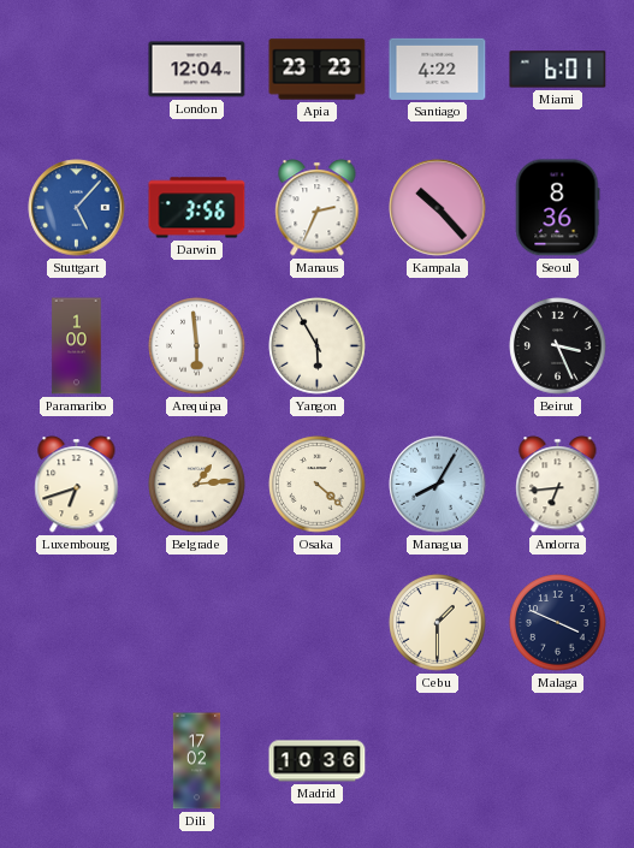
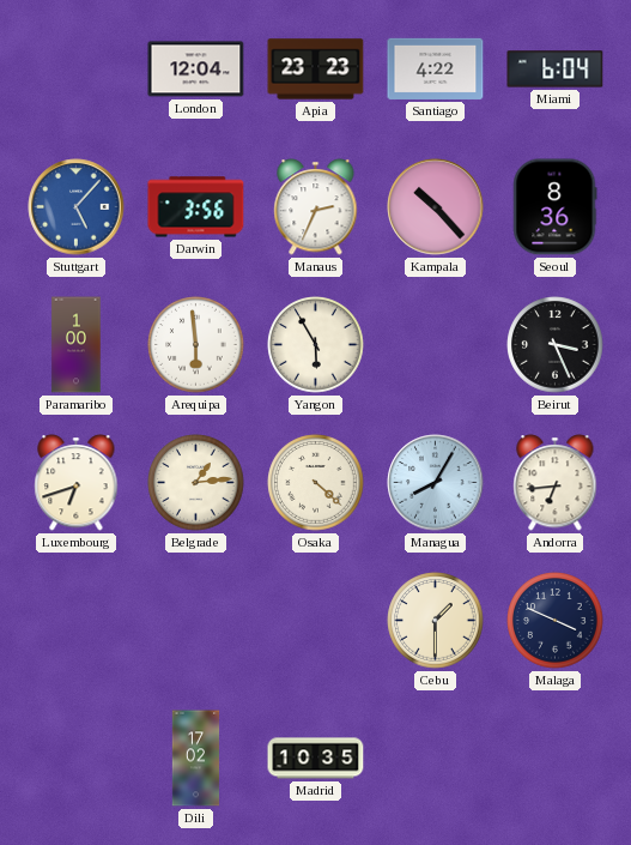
Miami: 6:01 -> 6:04
Madrid: 10:36 -> 10:35
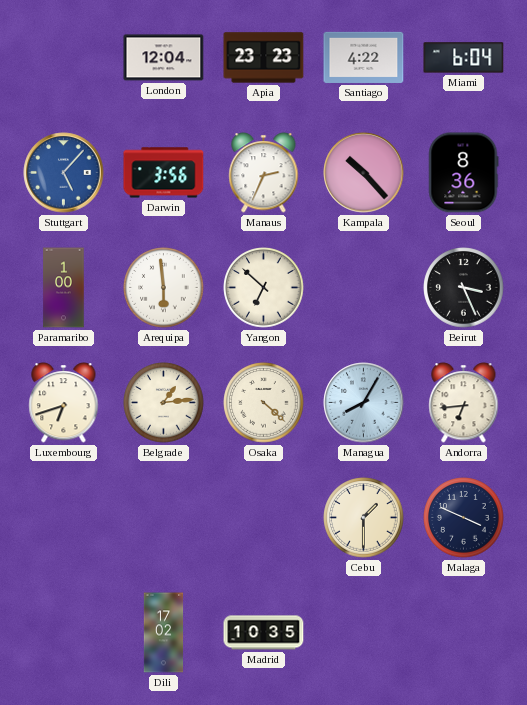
Yangon: 5:55 -> 6:52
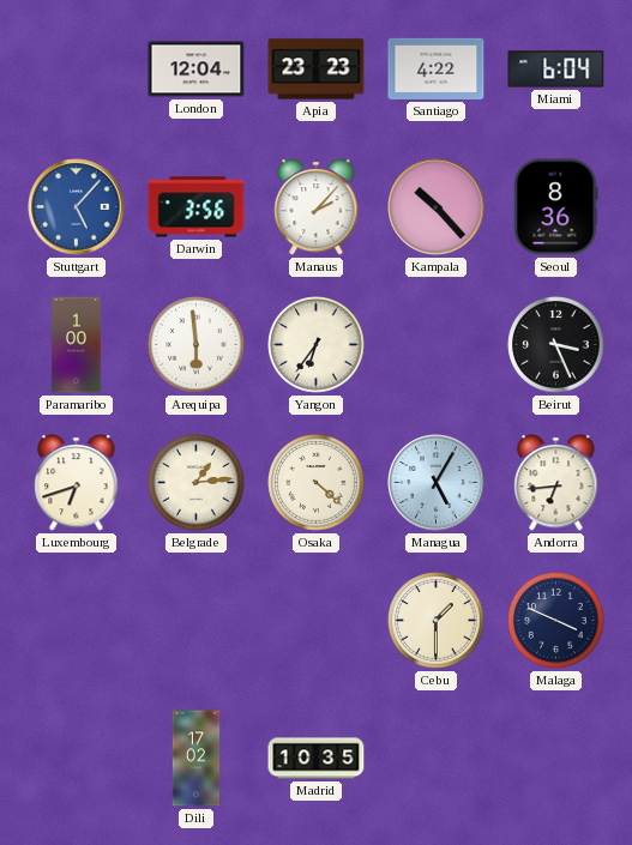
Manaus: 2:34 -> 2:07
Yangon: 6:52 -> 6:36
Managua: 8:05 -> 5:05
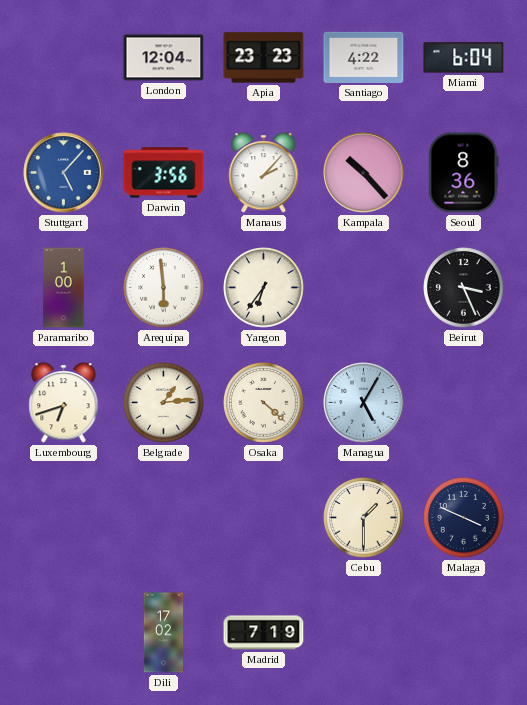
Andorra: 6:44 -> none
Madrid: 10:35 -> 7:19
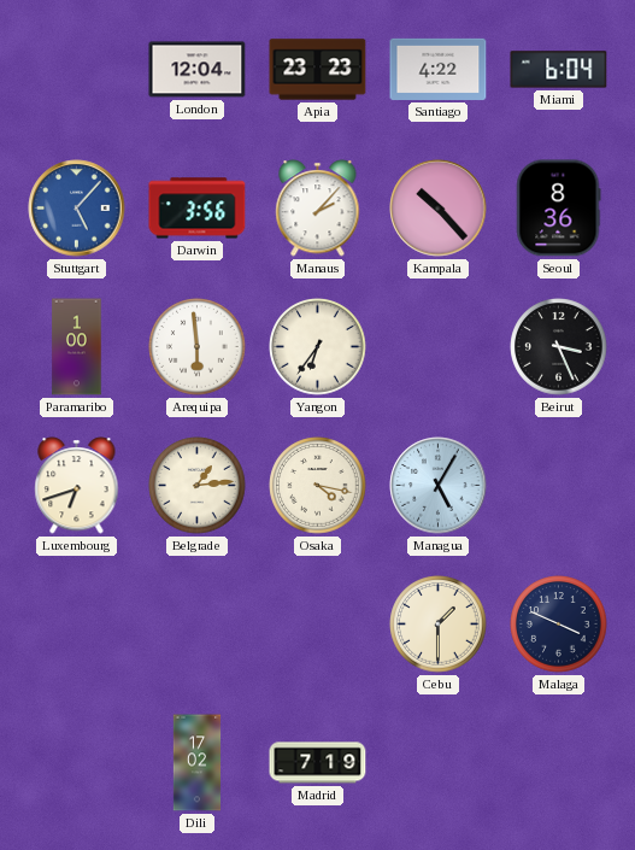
Osaka: 4:22 -> 4:17
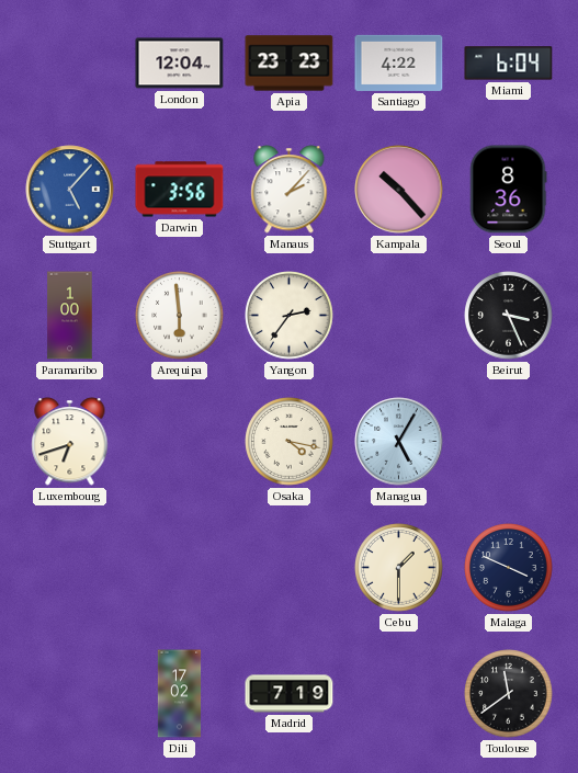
Yangon: 6:36 -> 2:36
Belgrade: 1:14 -> none
Toulouse: none -> 11:39
